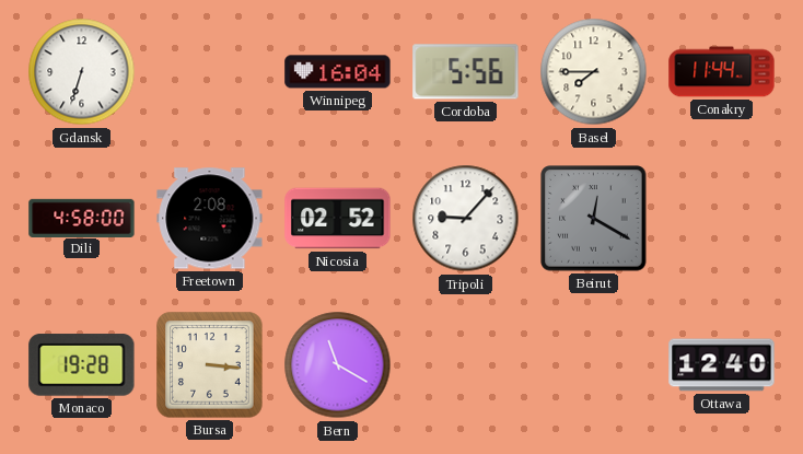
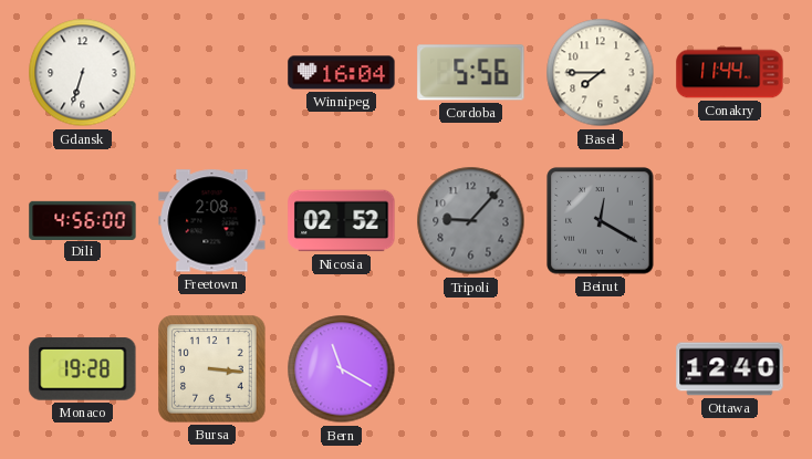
Dili: 4:58 -> 4:56
Tripoli dial: white -> grey
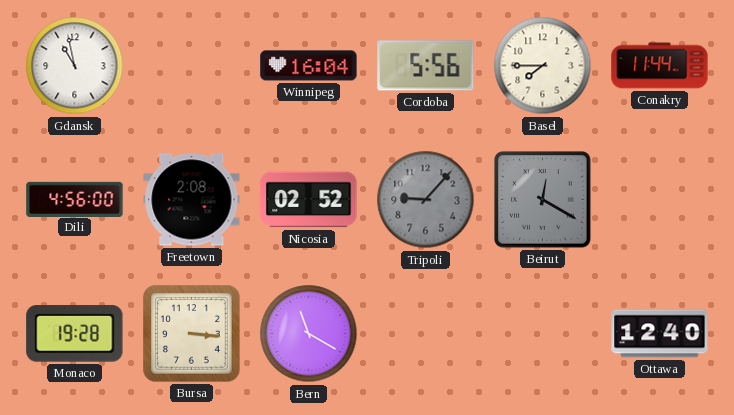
Gdansk: 6:33 -> 10:58
